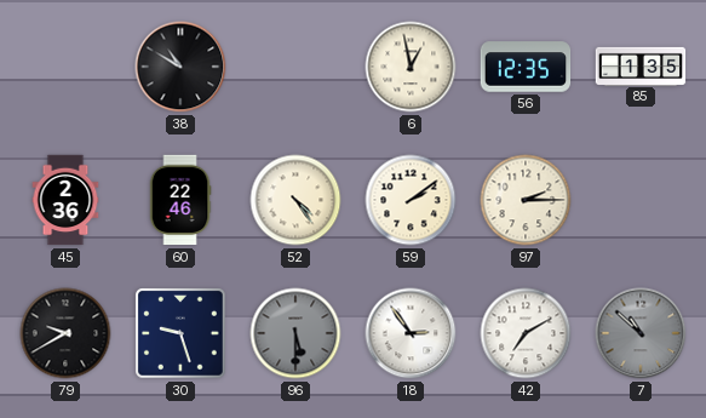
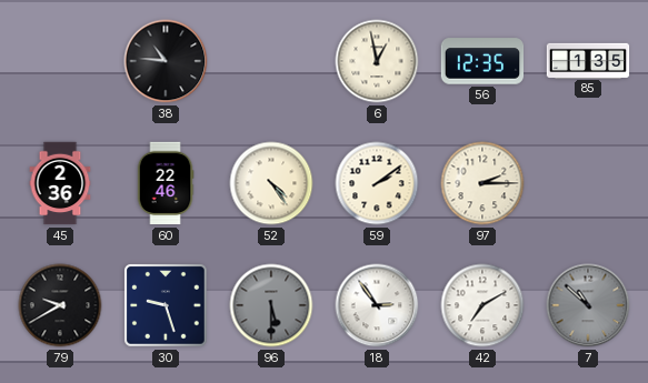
38: 10:50 -> 10:46
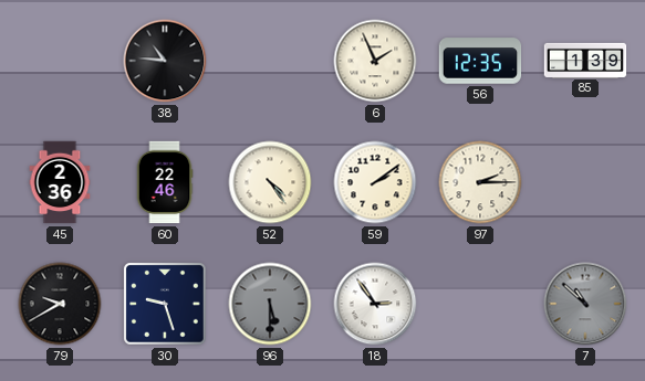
6: 12:58 -> 1:56
85: 1:35 -> 1:39
42: 7:10 -> none
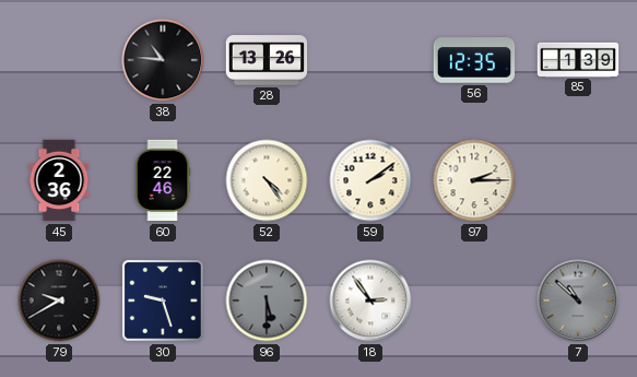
28: none -> 13:26
6: 1:56 -> none
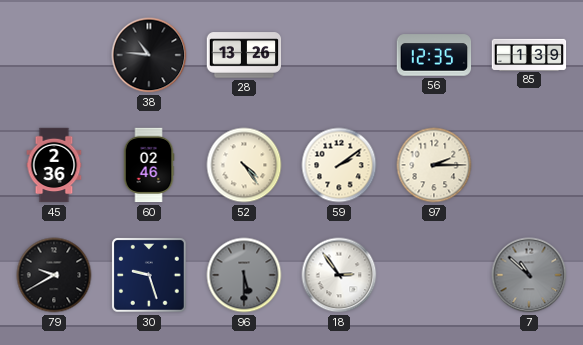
60: 22:46 -> 02:46
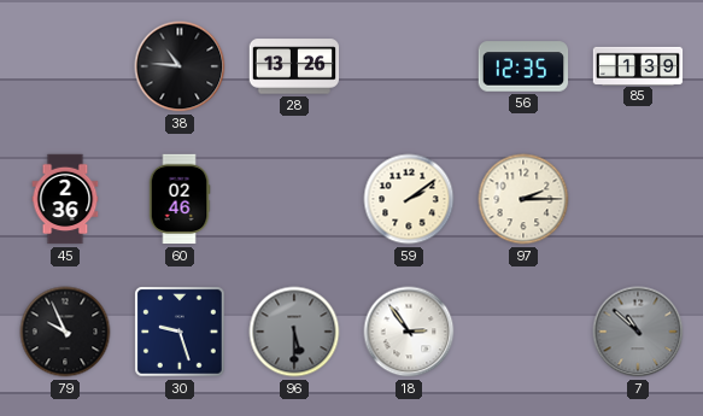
52: 4:24 -> none
79: 9:40 -> 9:56
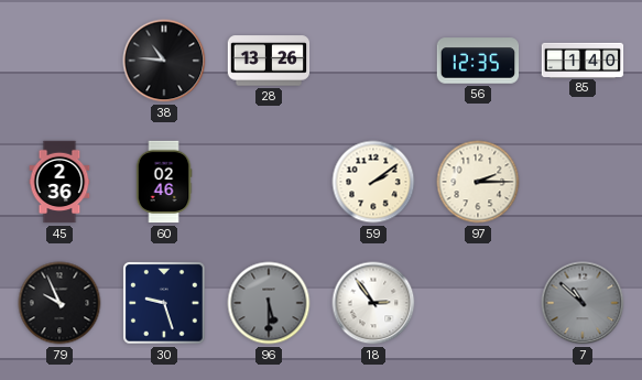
85: 1:39 -> 1:40
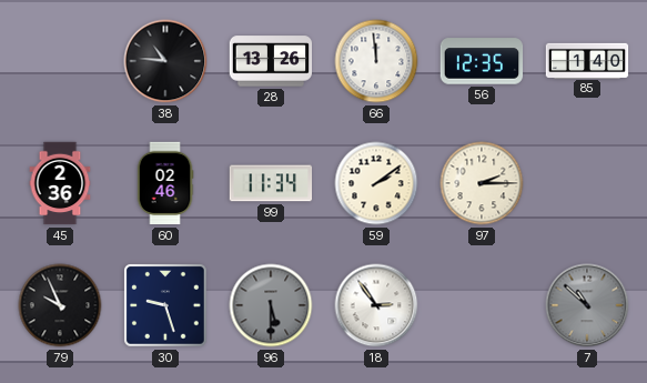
66: none -> 11:59
99: none -> 11:34
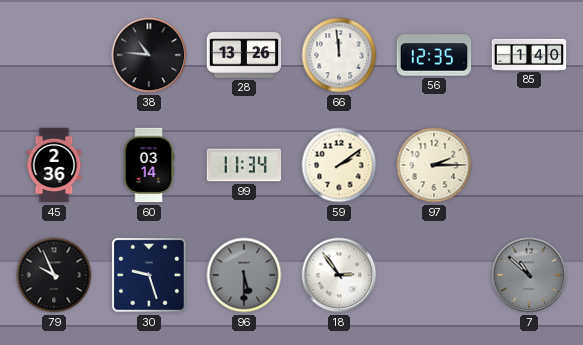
60: 02:46 -> 03:14
